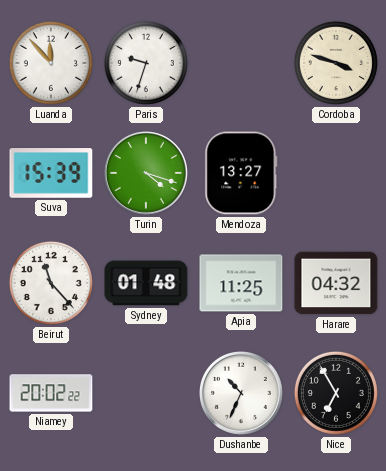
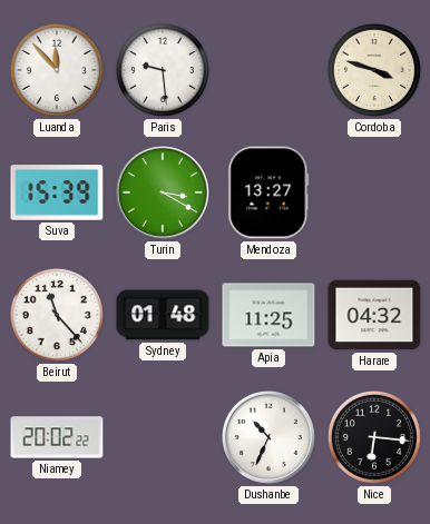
Paris: 9:33 -> 9:29
Turin: 4:18 -> 3:20
Nice: 6:55 -> 6:16
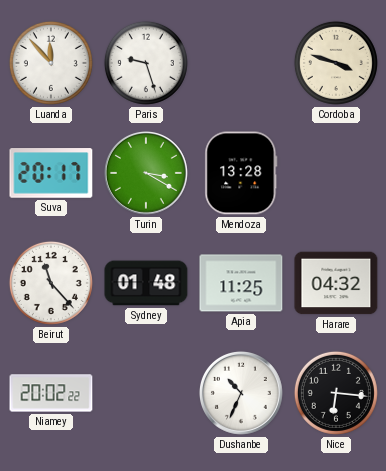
Paris: 9:29 -> 9:27
Suva: 15:39 -> 20:17
Mendoza: 13:27 -> 13:28
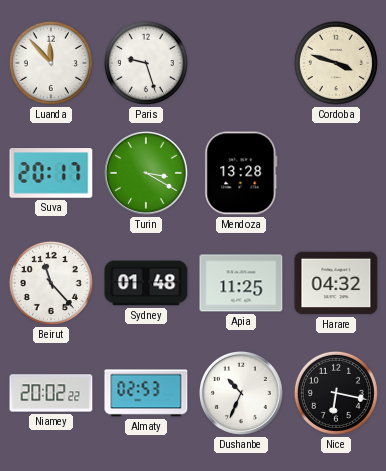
Almaty: none -> 02:53
Nice: 6:16 -> 6:17
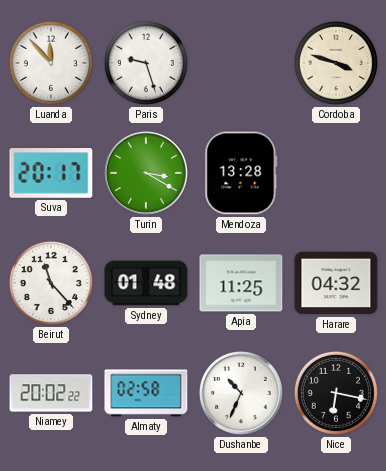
Almaty: 02:53 -> 02:58
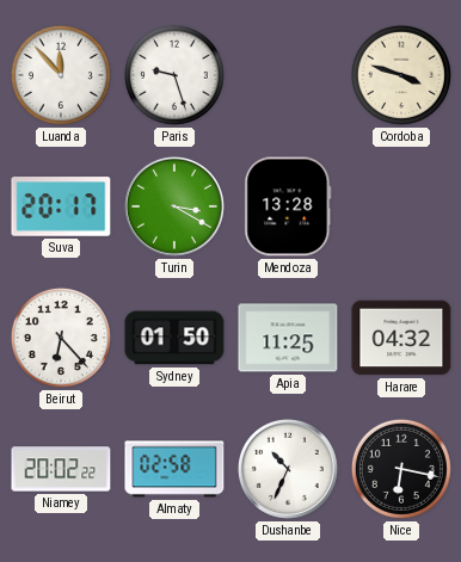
Beirut: 11:23 -> 6:23
Sydney: 01:48 -> 01:50
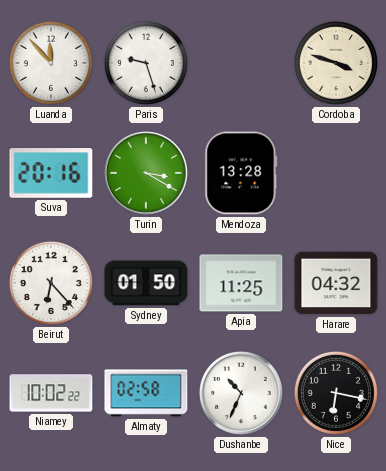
Suva: 20:17 -> 20:16
Niamey: 20:02 -> 10:02
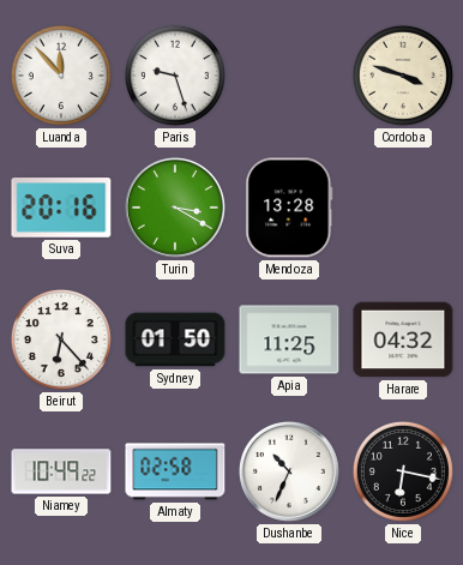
Niamey: 10:02 -> 10:49
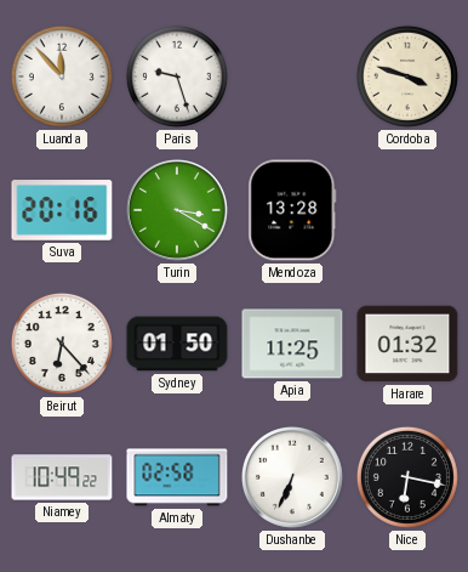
Harare: 04:32 -> 01:32
Dushanbe: 10:34 -> 6:34
